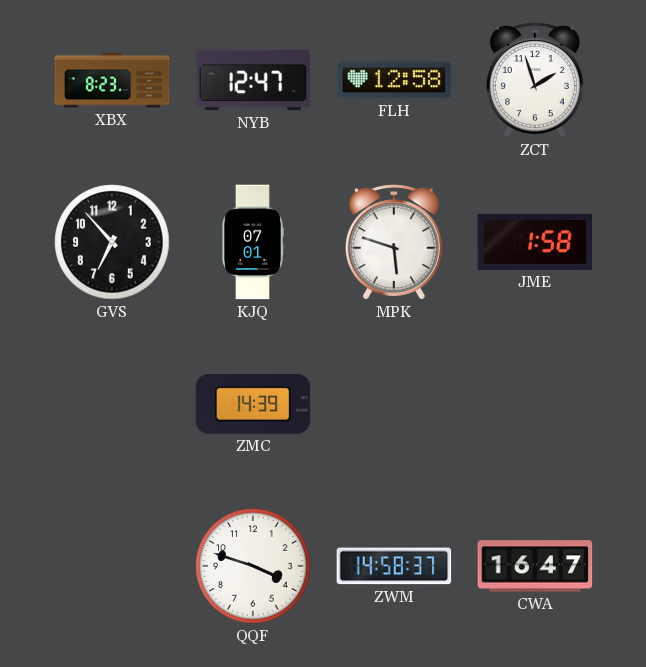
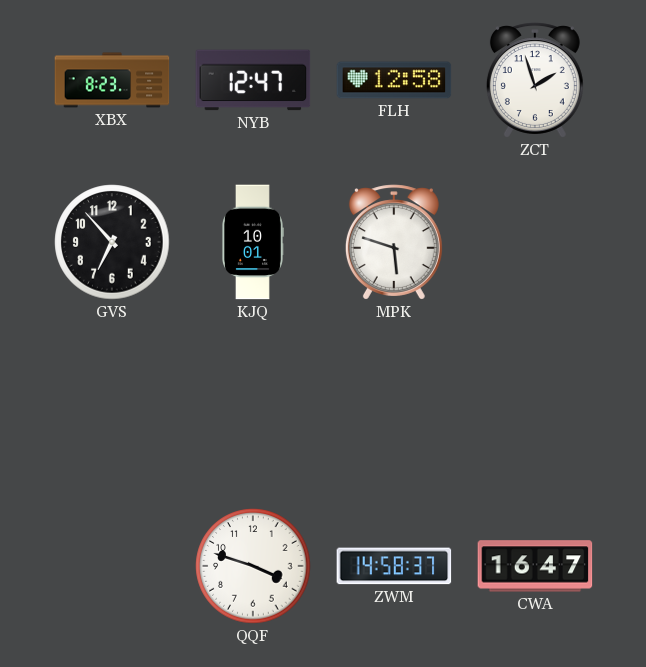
KJQ: 07:01 -> 10:01
JME: 1:58 -> none
ZMC: 14:39 -> none
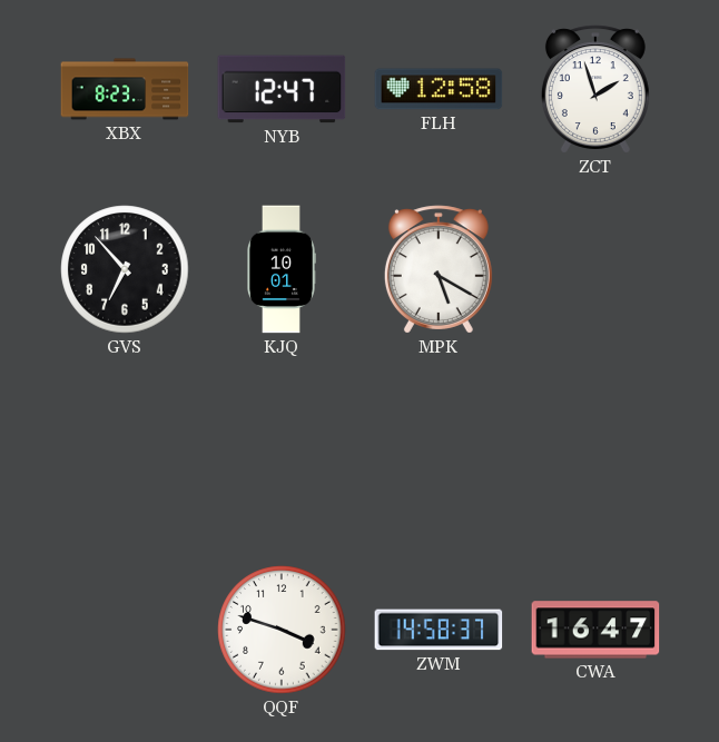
MPK: 5:48 -> 5:20
